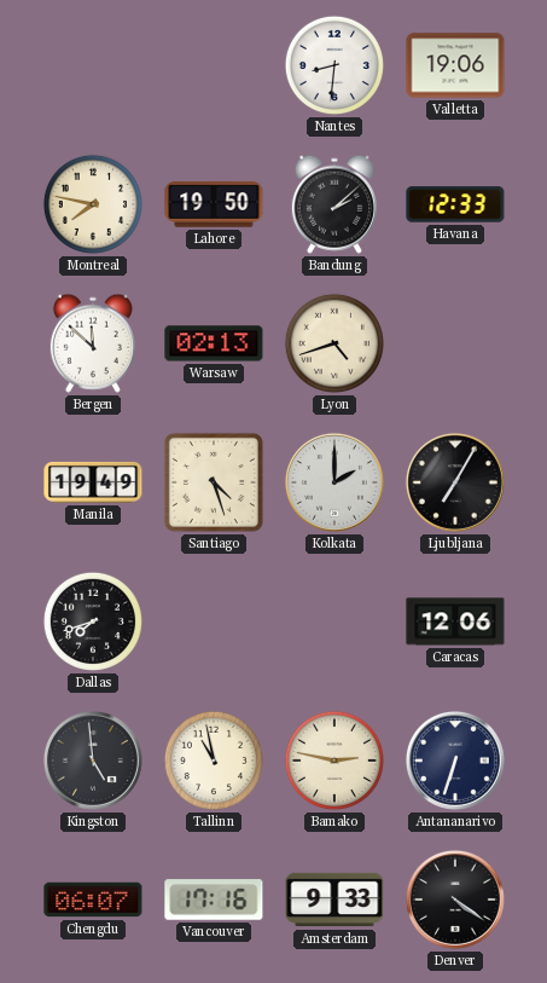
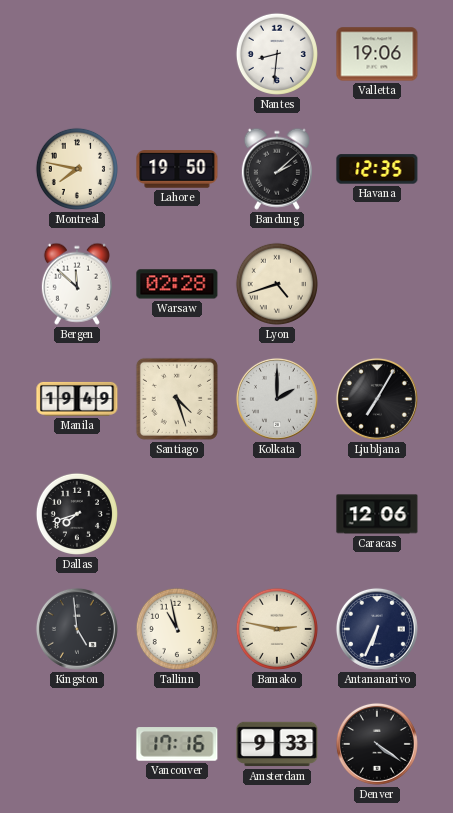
Havana: 12:33 -> 12:35
Warsaw: 02:13 -> 02:28
Antananarivo: 6:33 -> 6:34
Chengdu: 06:07 -> none
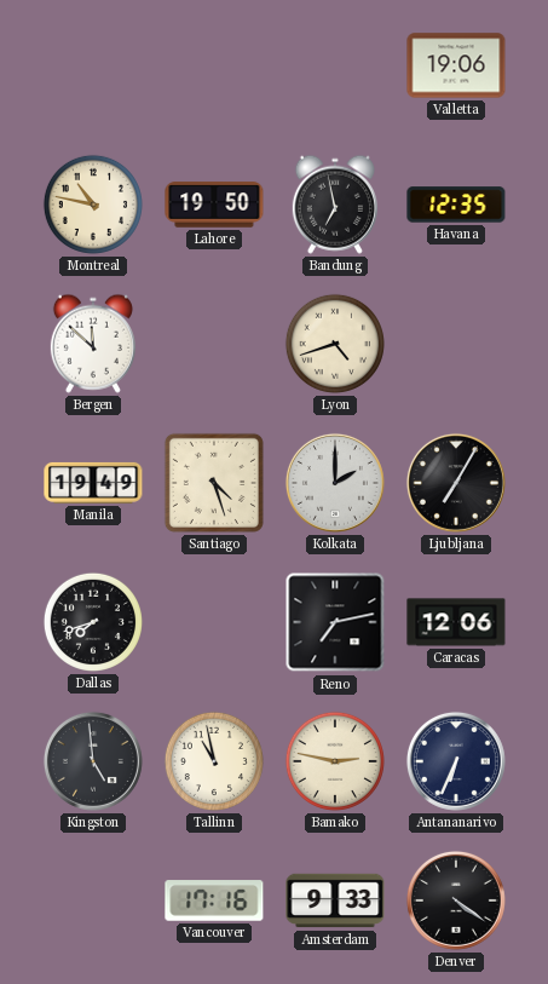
Nantes: 8:31 -> none
Montreal: 7:47 -> 10:47
Bandung: 2:08 -> 6:58
Warsaw: 02:28 -> none
Reno: none -> 7:13
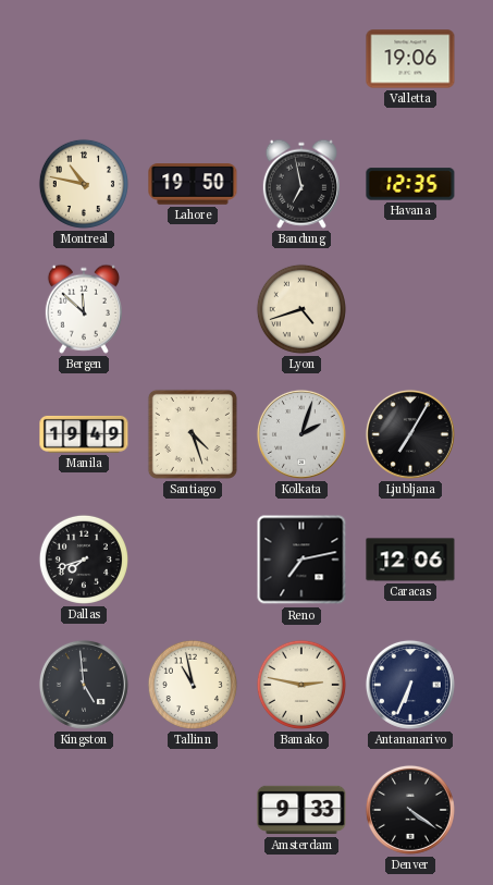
Kolkata: 2:00 -> 2:03
Vancouver: 17:16 -> none
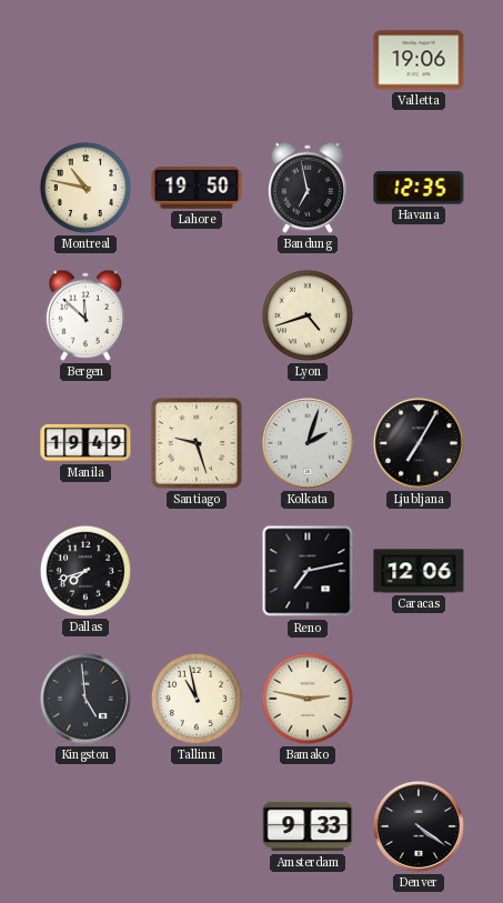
Santiago: 4:27 -> 9:27
Antananarivo: 6:34 -> none
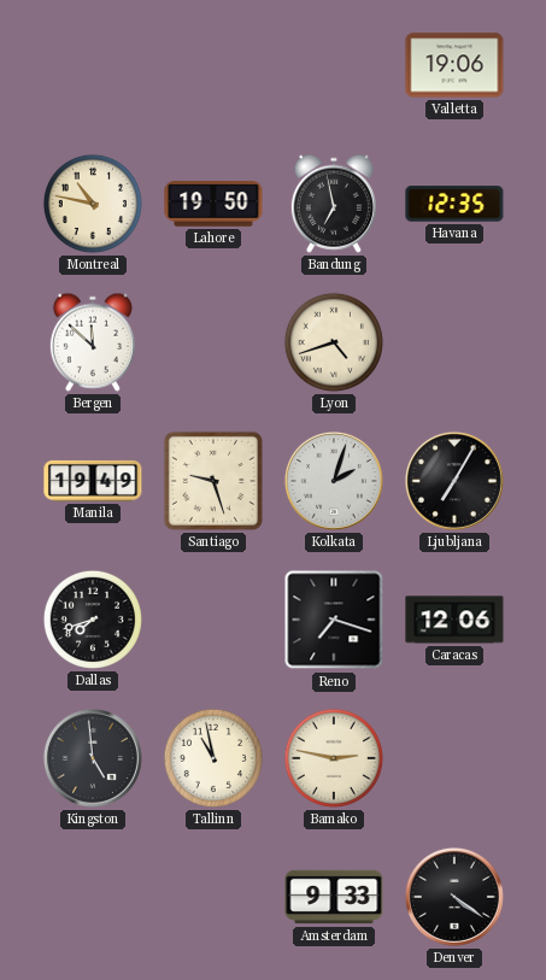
Reno: 7:13 -> 7:18
